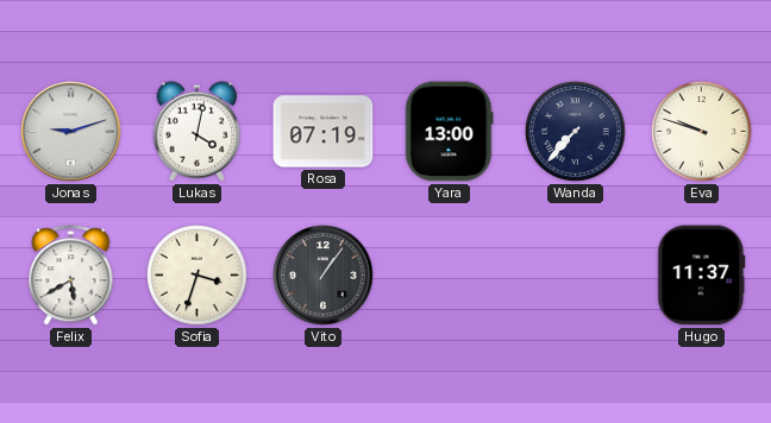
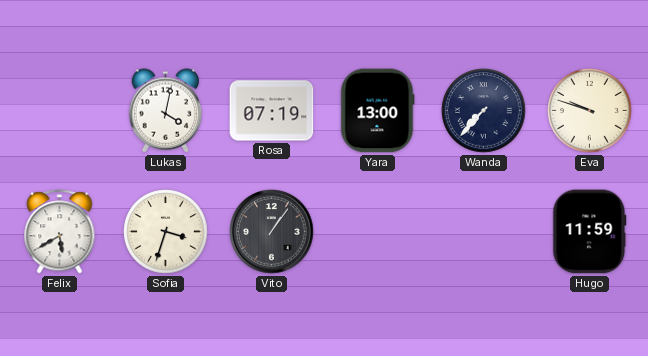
Jonas: 9:12 -> none
Hugo: 11:37 -> 11:59
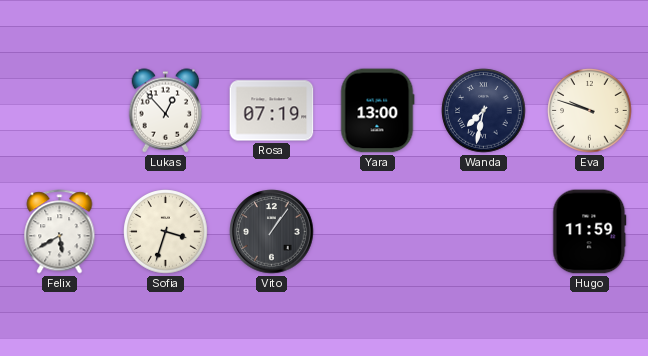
Lukas: 4:02 -> 12:53
Wanda: 7:37 -> 7:32
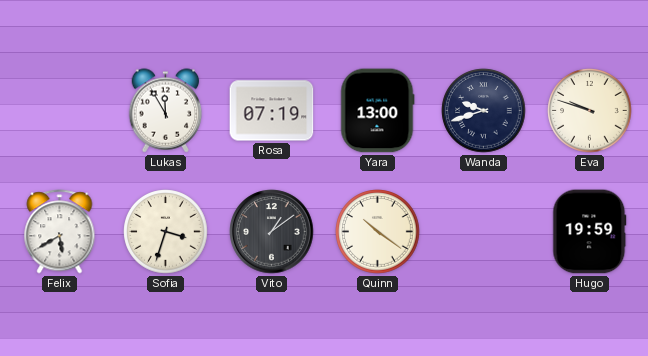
Lukas: 12:53 -> 11:55
Wanda: 7:32 -> 9:42
Vito: 1:06 -> 1:09
Quinn: none -> 10:21
Hugo: 11:59 -> 19:59
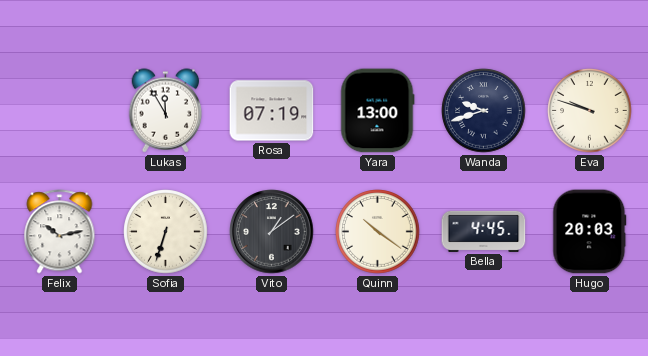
Felix: 5:40 -> 10:13
Sofia: 3:33 -> 6:33
Bella: none -> 4:45
Hugo: 19:59 -> 20:03
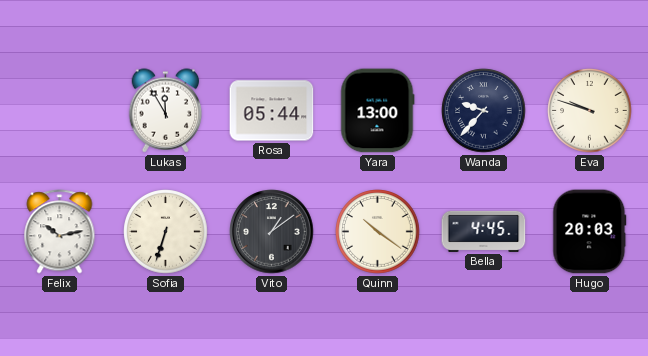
Rosa: 07:19 -> 05:44
Wanda: 9:42 -> 9:37
